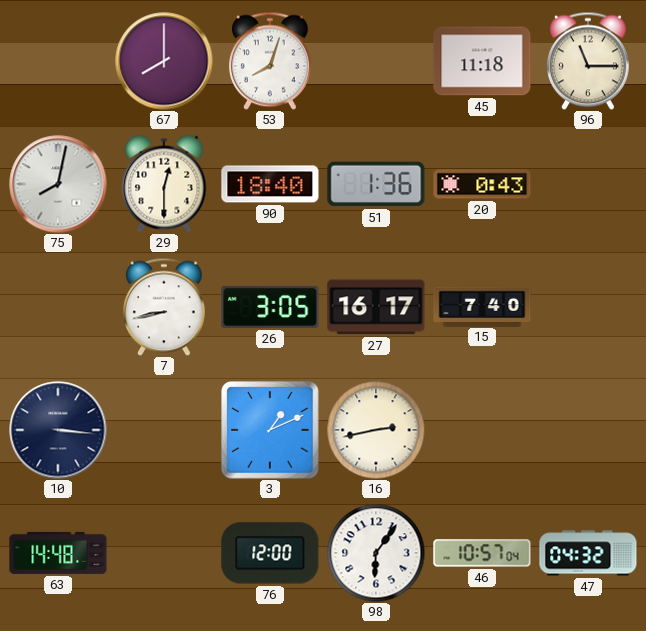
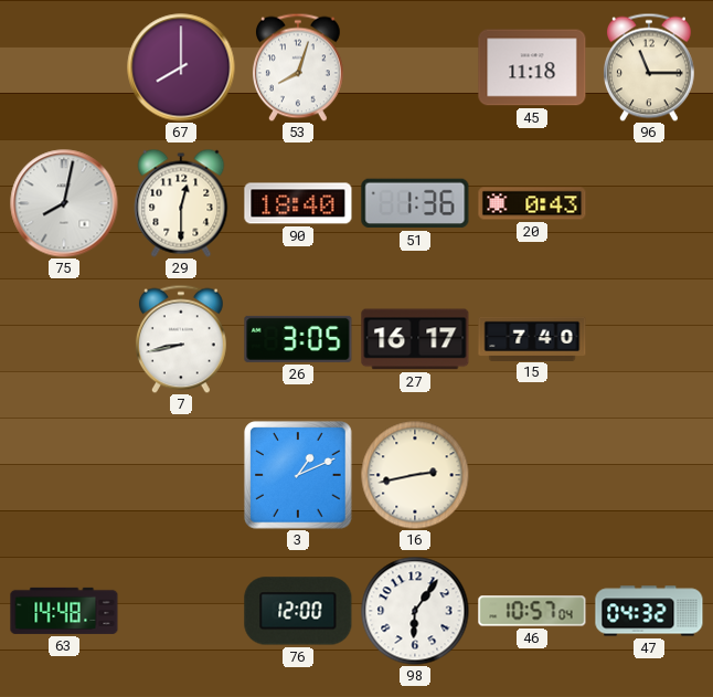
10: 3:16 -> none
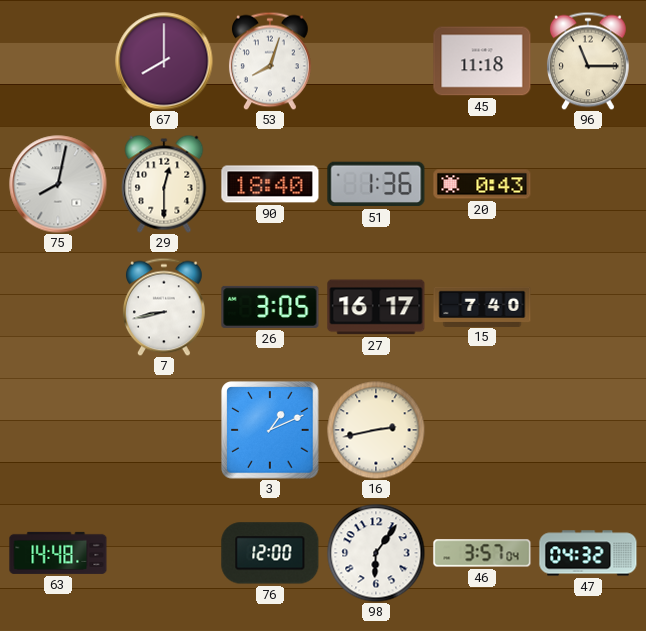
46: 10:57 -> 3:57
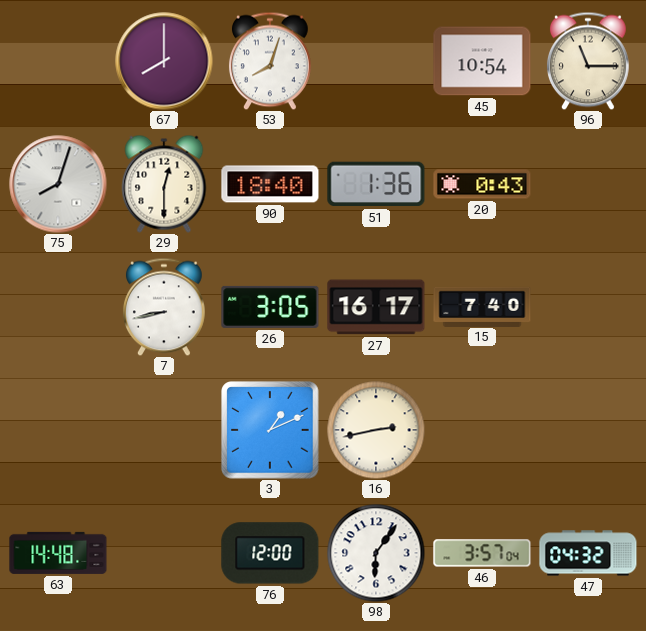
45: 11:18 -> 10:54
75: 8:02 -> 8:03
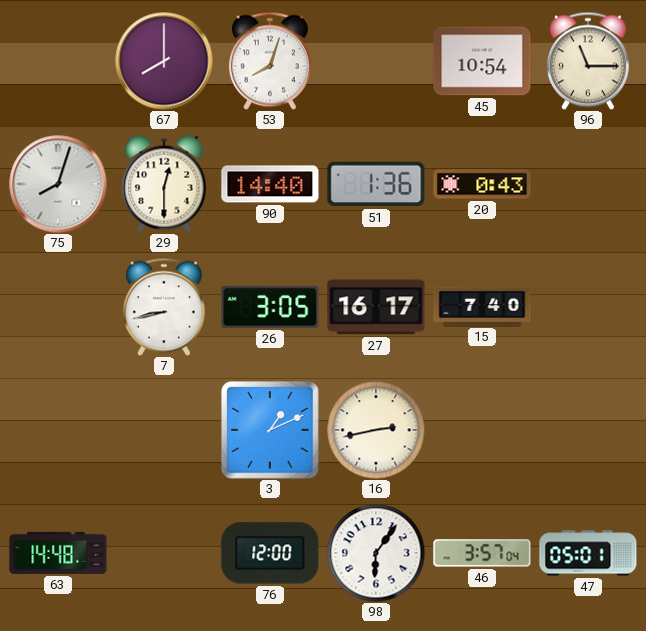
90: 18:40 -> 14:40
47: 04:32 -> 05:01
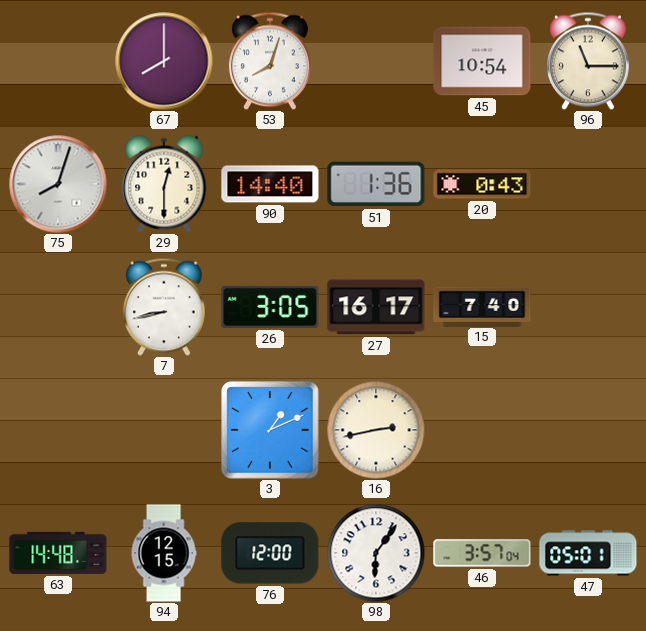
94: none -> 12:15
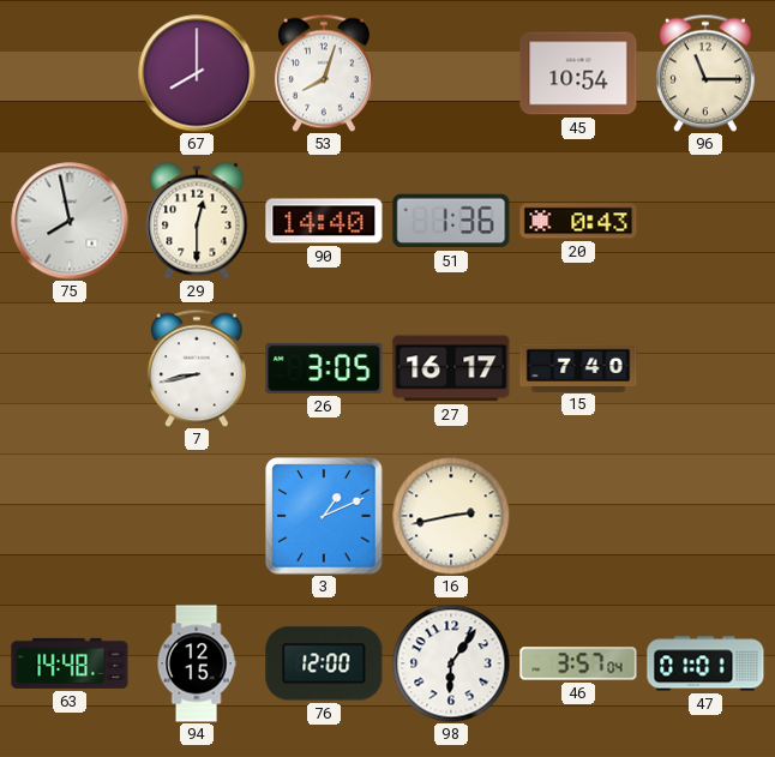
75: 8:03 -> 7:58
47: 05:01 -> 01:01
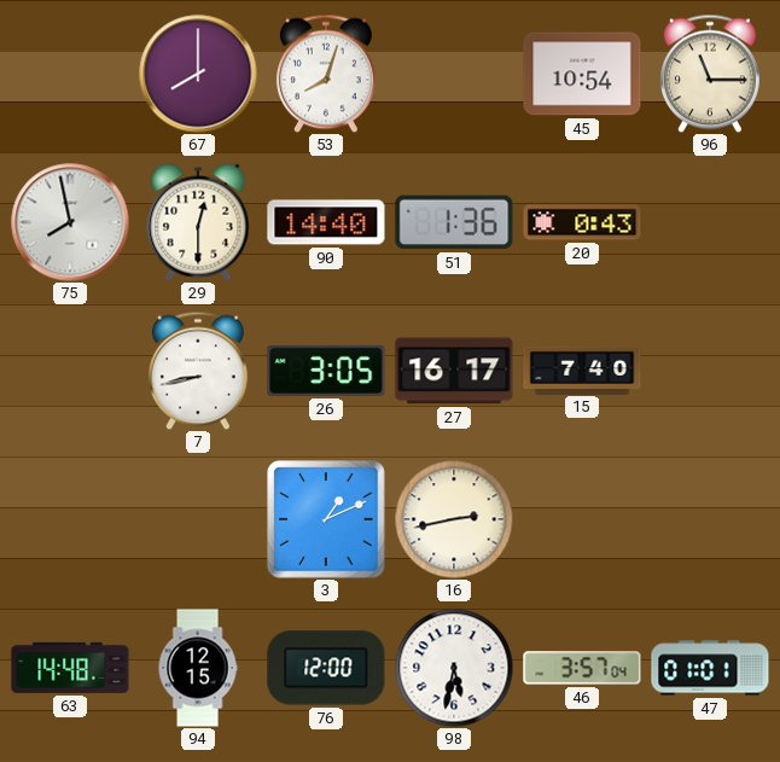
98: 6:06 -> 5:32
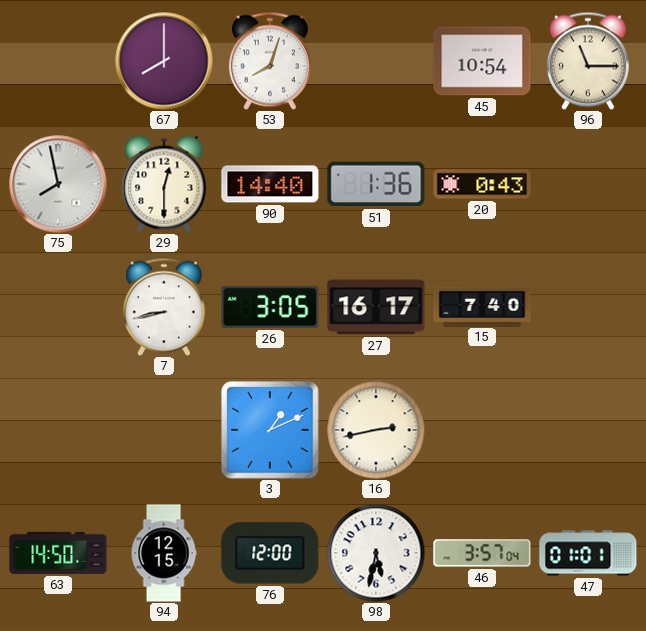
63: 14:48 -> 14:50
